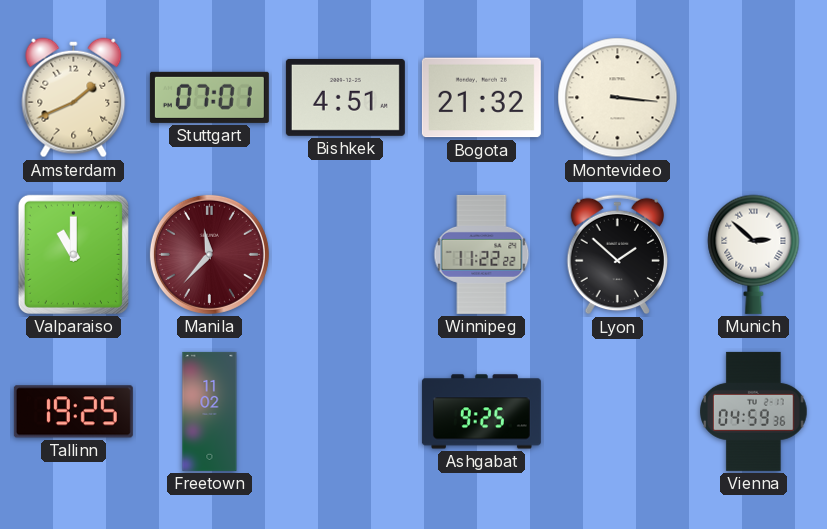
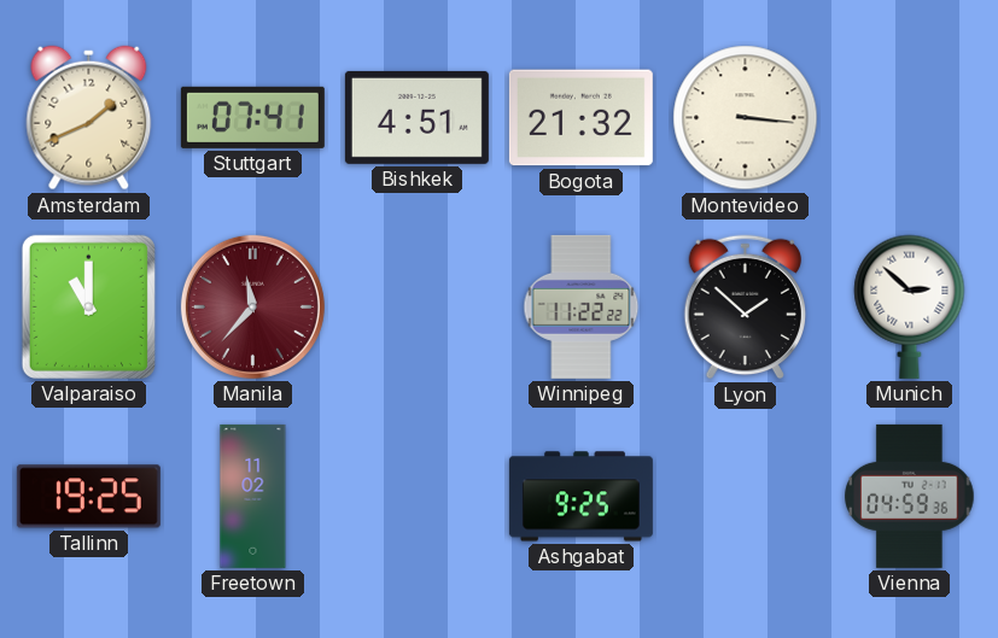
Stuttgart: 07:01 -> 07:41
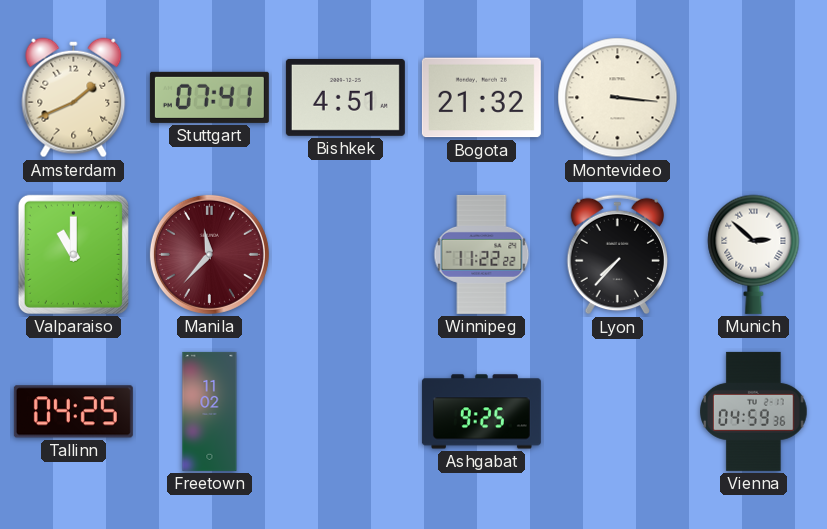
Lyon: 1:52 -> 7:37
Tallinn: 19:25 -> 04:25
